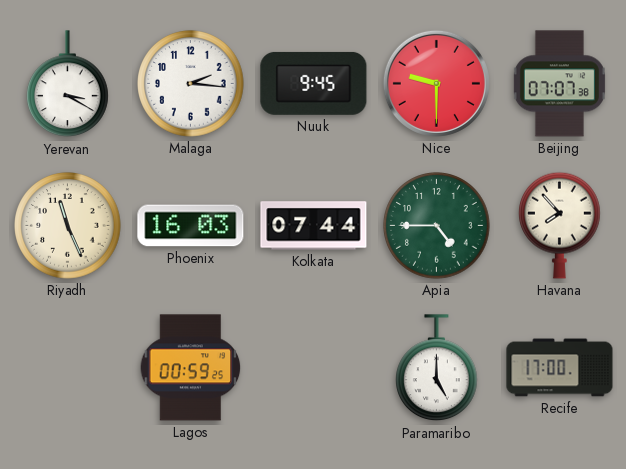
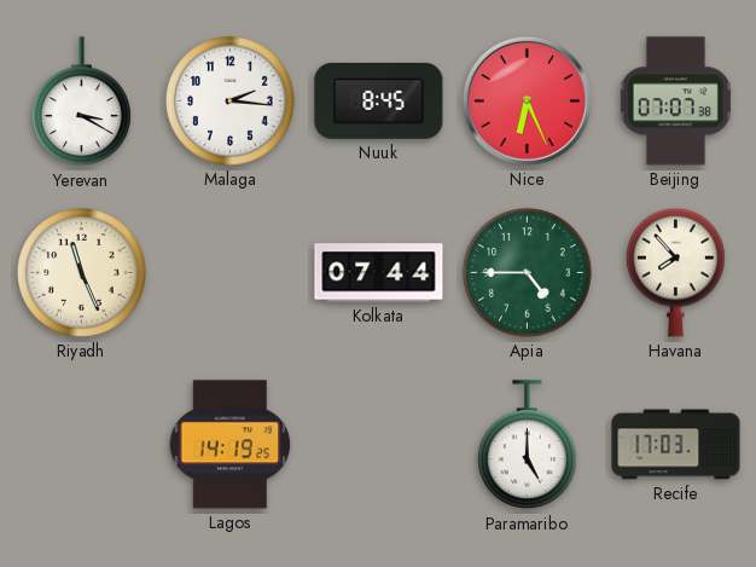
Nuuk: 9:45 -> 8:45
Nice: 9:30 -> 6:26
Phoenix: 16:03 -> none
Lagos: 00:59 -> 14:19
Recife: 17:00 -> 17:03
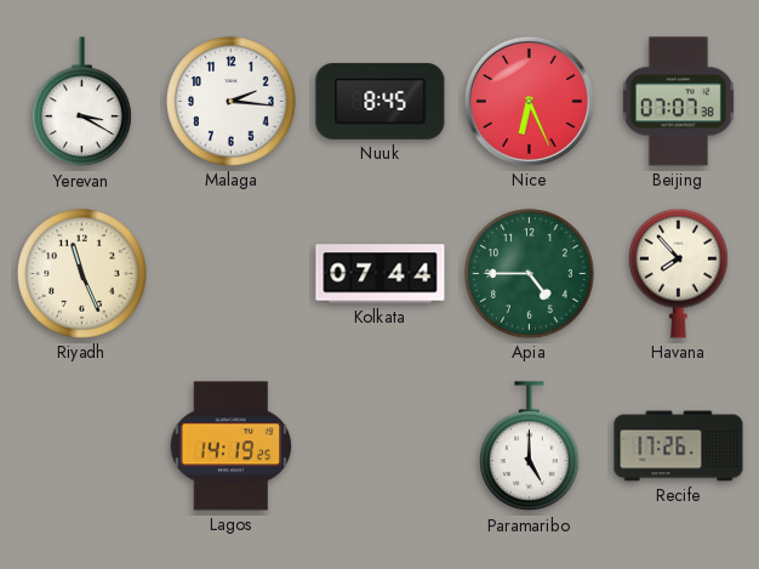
Recife: 17:03 -> 17:26
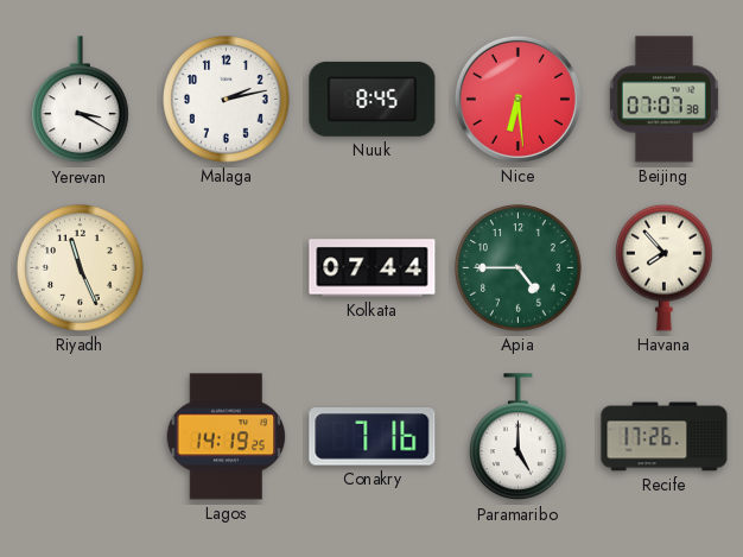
Malaga: 2:16 -> 2:13
Nice: 6:26 -> 6:29
Conakry: none -> 7:16
